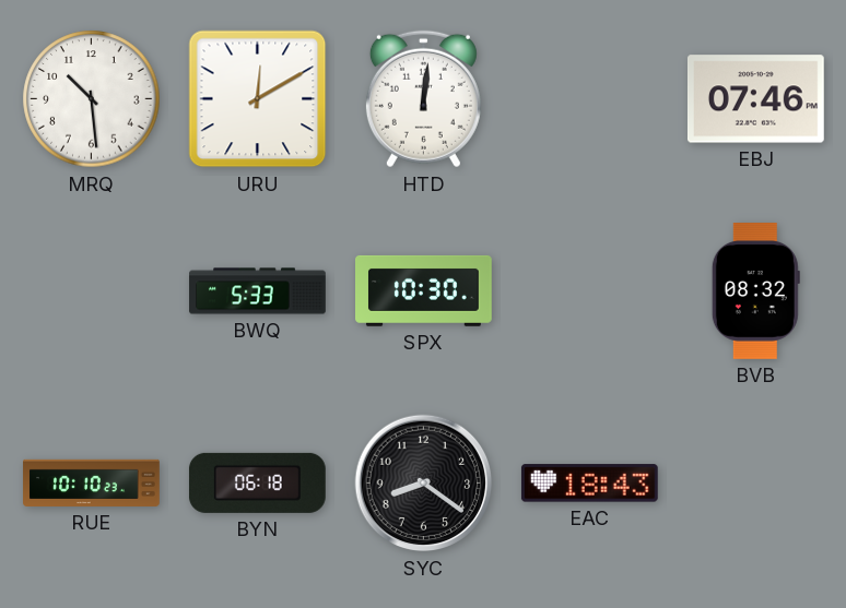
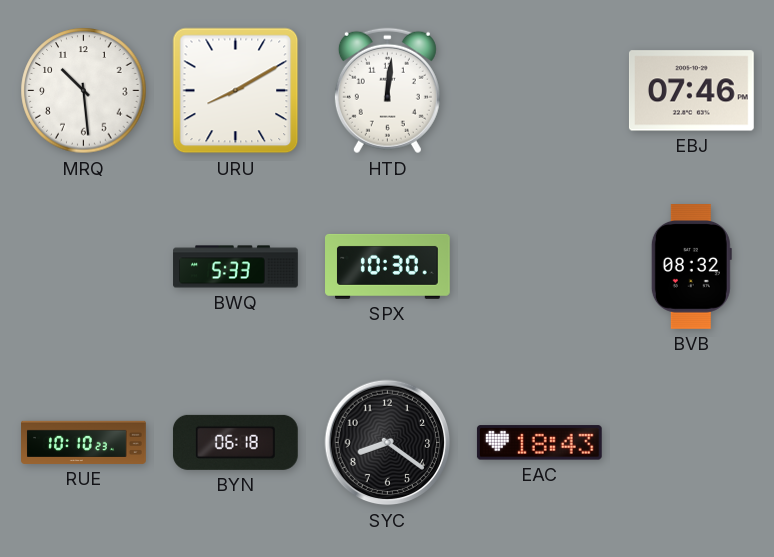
URU: 12:10 -> 8:10
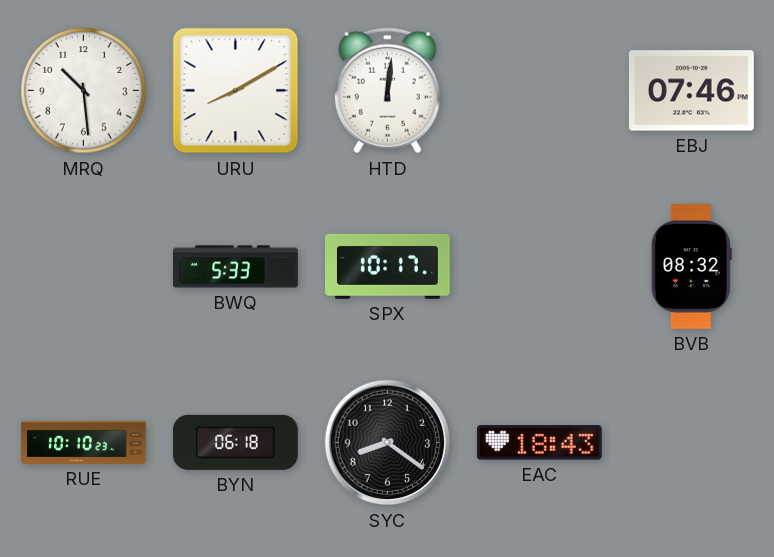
SPX: 10:30 -> 10:17
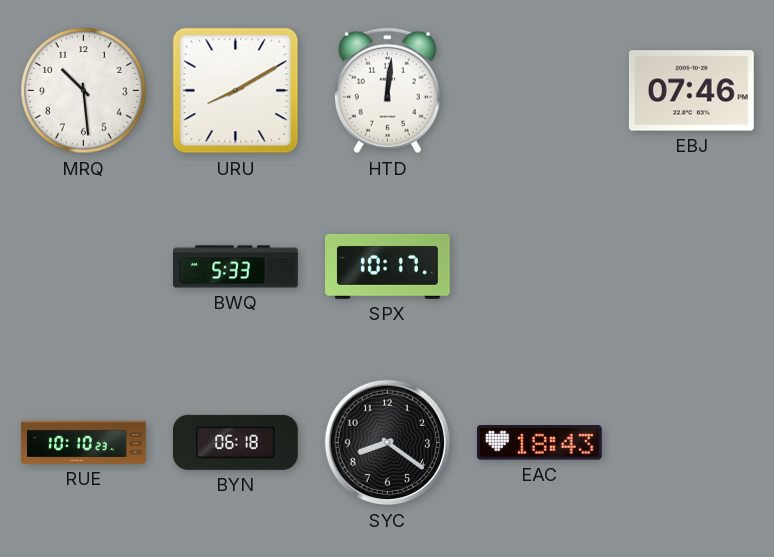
BVB: 08:32 -> none
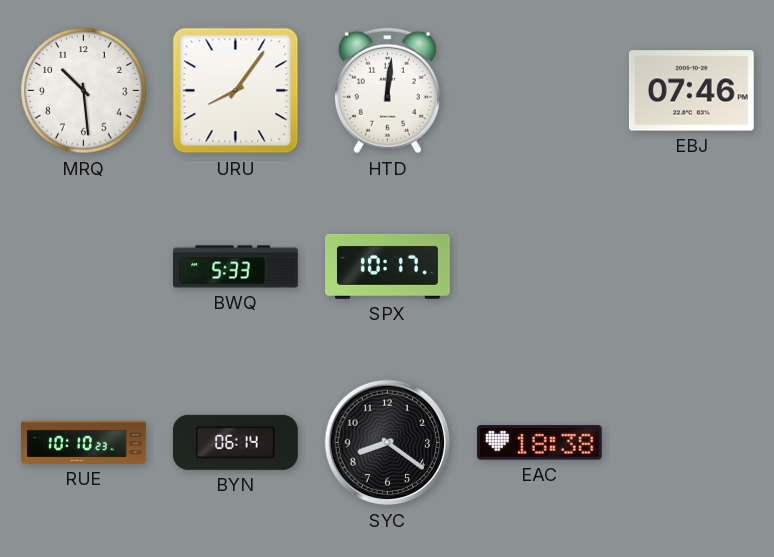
URU: 8:10 -> 8:06
BYN: 06:18 -> 06:14
EAC: 18:43 -> 18:38
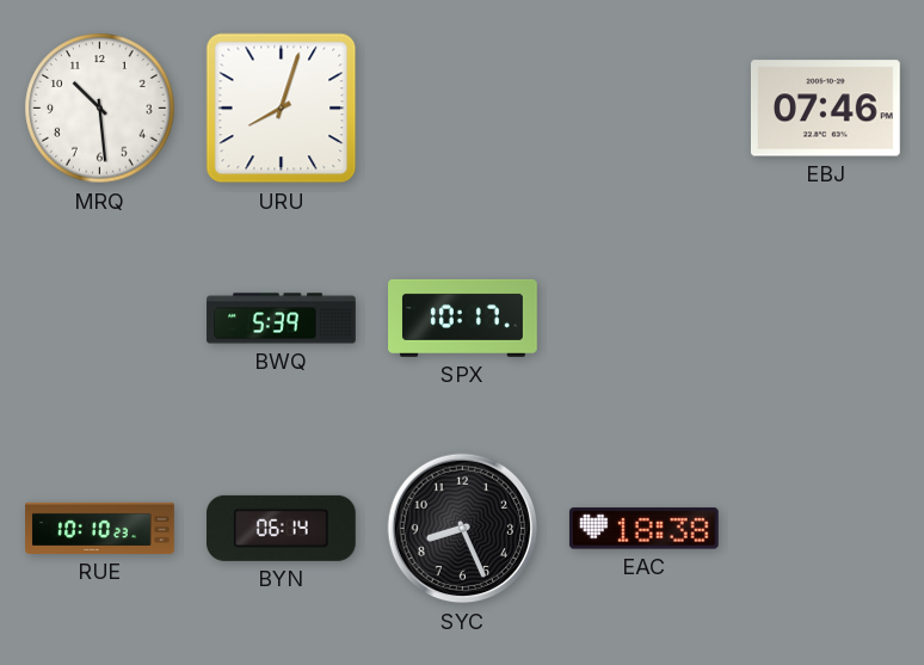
URU: 8:06 -> 8:03
HTD: 12:01 -> none
BWQ: 5:33 -> 5:39
SYC: 8:21 -> 8:26
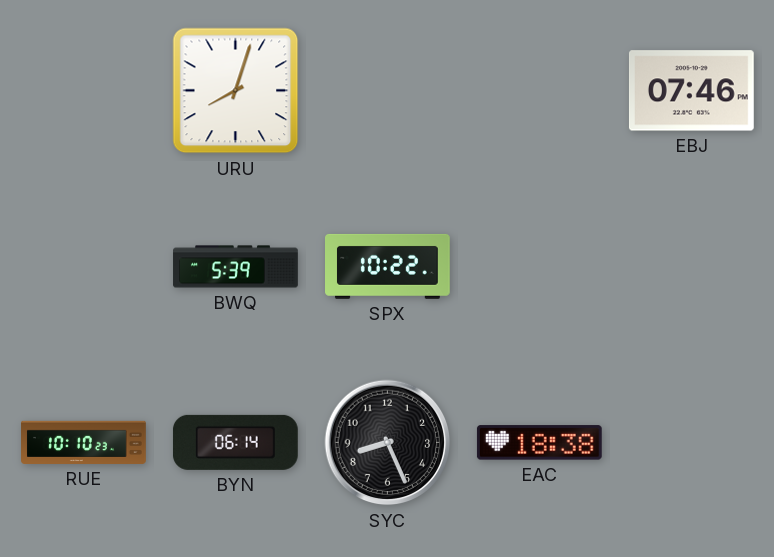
MRQ: 10:29 -> none
SPX: 10:17 -> 10:22
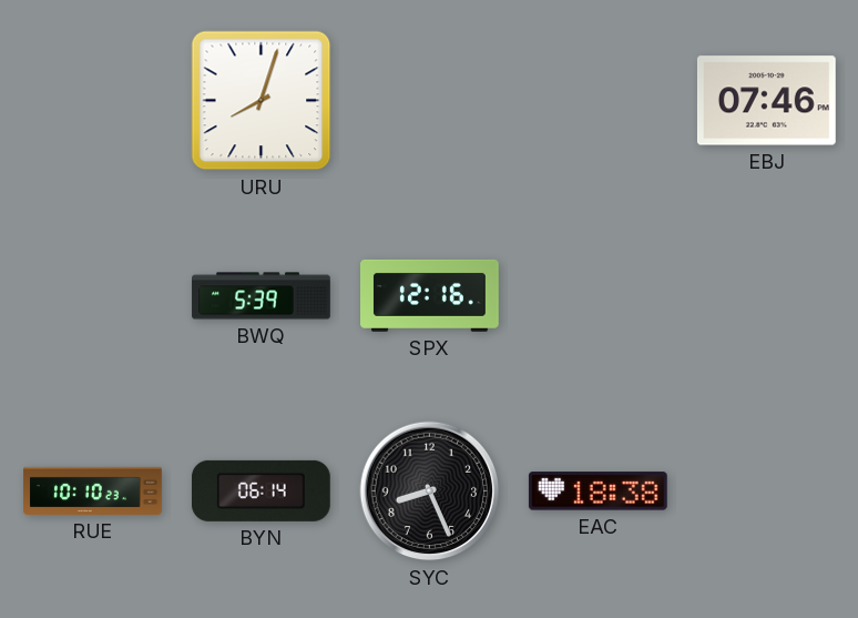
SPX: 10:22 -> 12:16
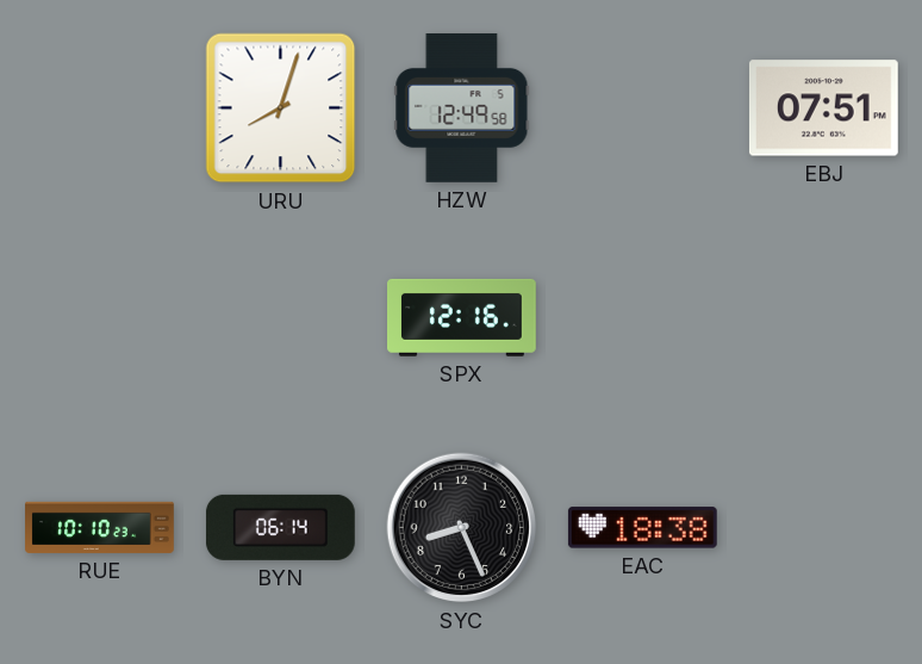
HZW: none -> 12:49
EBJ: 07:46 -> 07:51
BWQ: 5:39 -> none
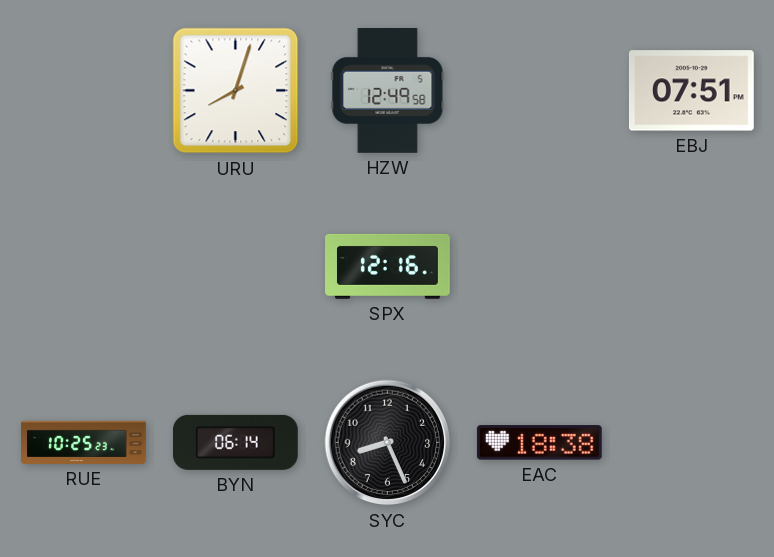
RUE: 10:10 -> 10:25
